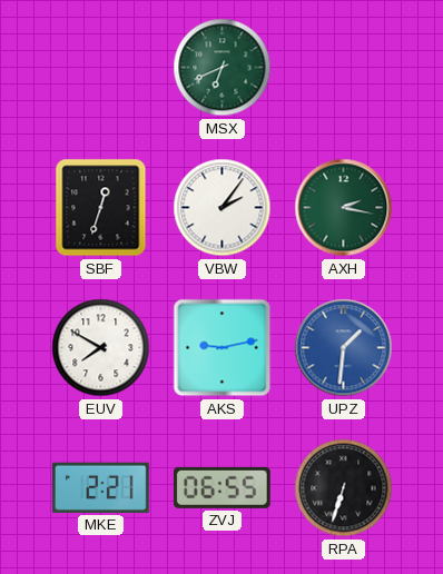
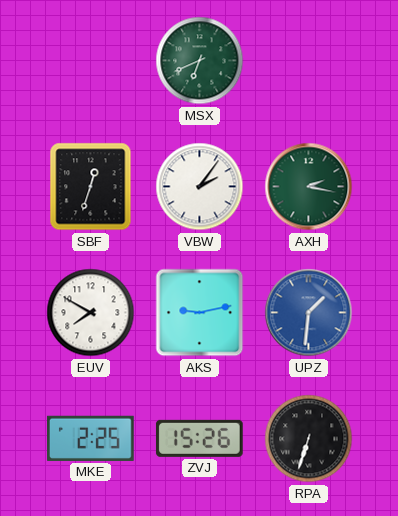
MKE: 2:21 -> 2:25
ZVJ: 06:55 -> 15:26
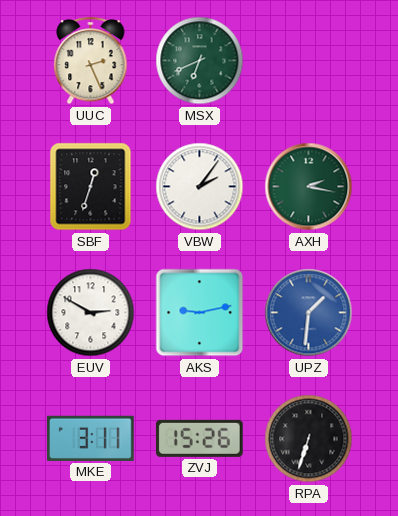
UUC: none -> 2:26
EUV: 7:50 -> 2:50
MKE: 2:25 -> 3:11
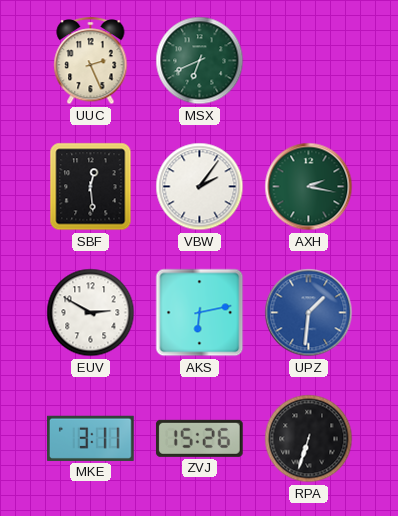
SBF: 12:33 -> 12:29
AKS: 9:13 -> 6:13
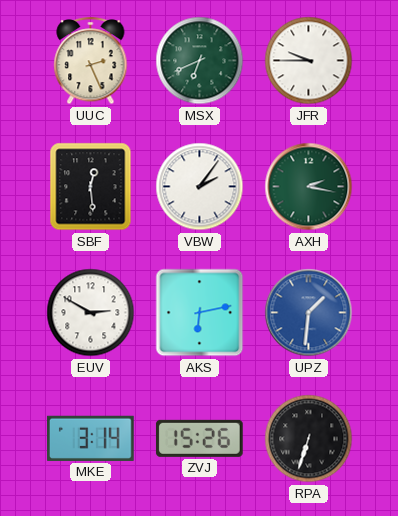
JFR: none -> 9:45
MKE: 3:11 -> 3:14
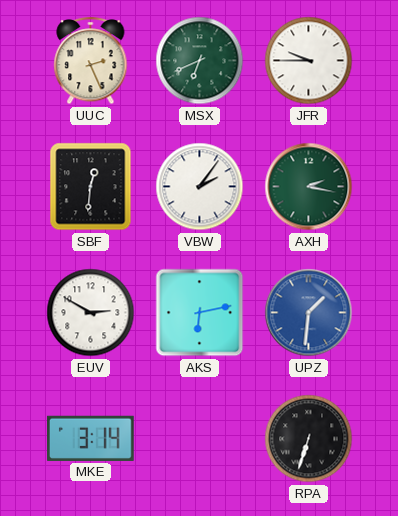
SBF: 12:29 -> 12:31
ZVJ: 15:26 -> none
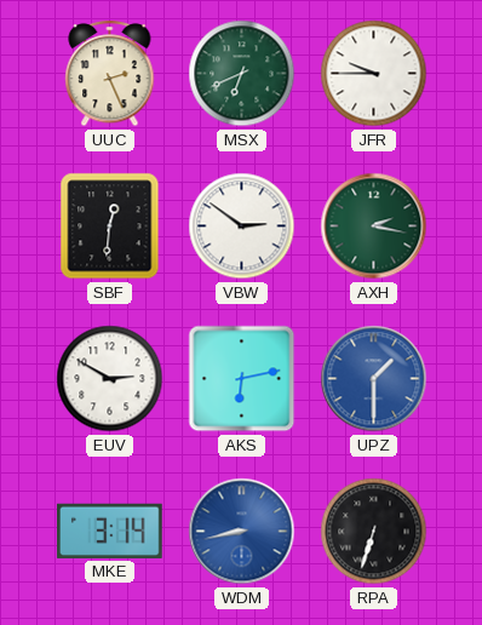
VBW: 2:06 -> 2:51
UPZ: 1:31 -> 1:30
WDM: none -> 8:43
